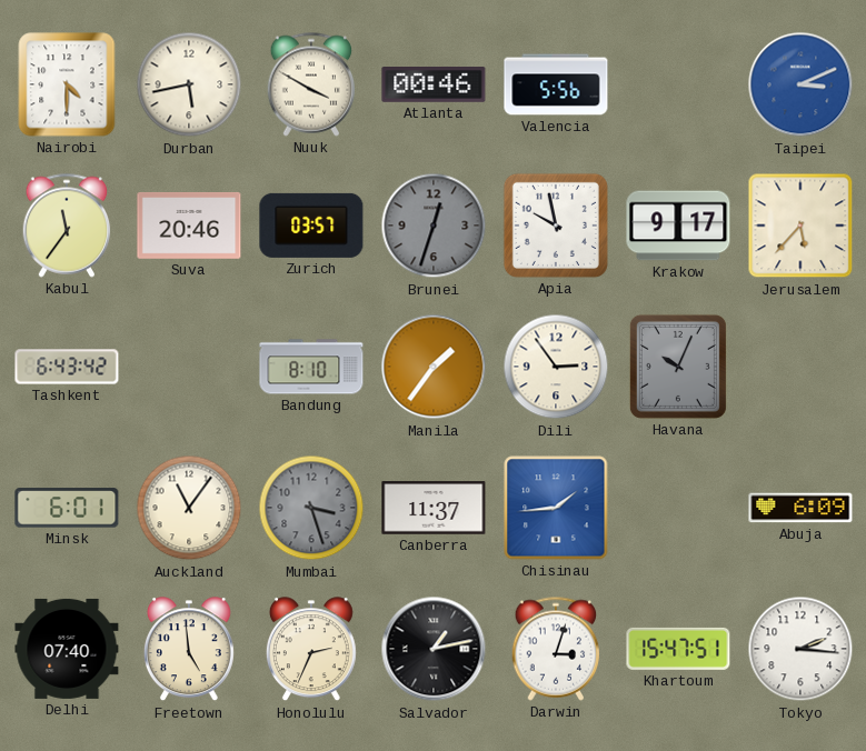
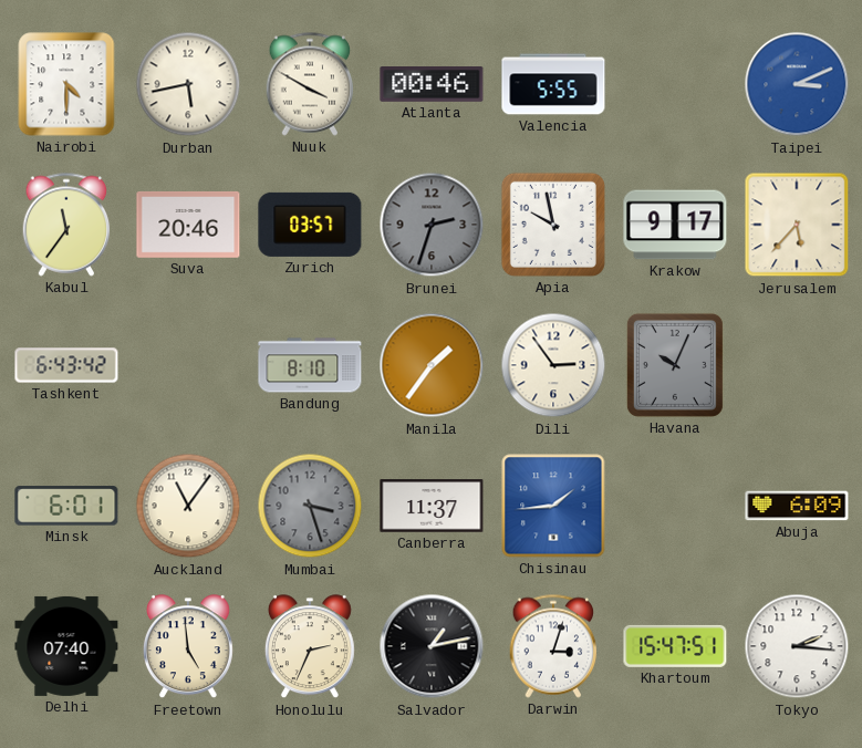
Valencia: 5:56 -> 5:55
Brunei: 12:33 -> 2:33
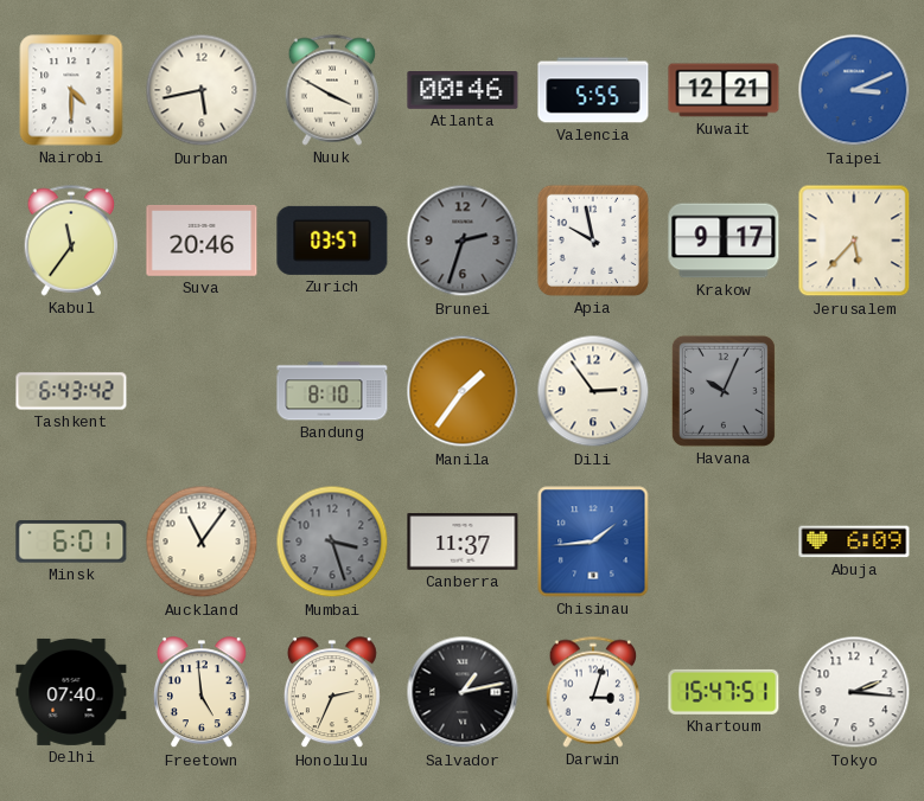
Kuwait: none -> 12:21
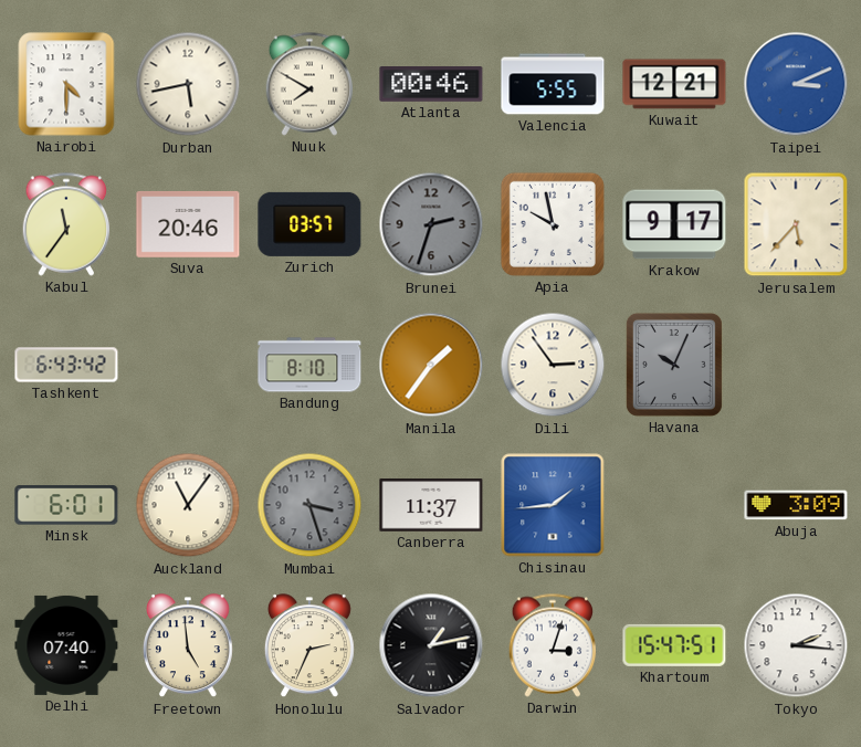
Nuuk: 3:50 -> 7:50
Abuja: 6:09 -> 3:09
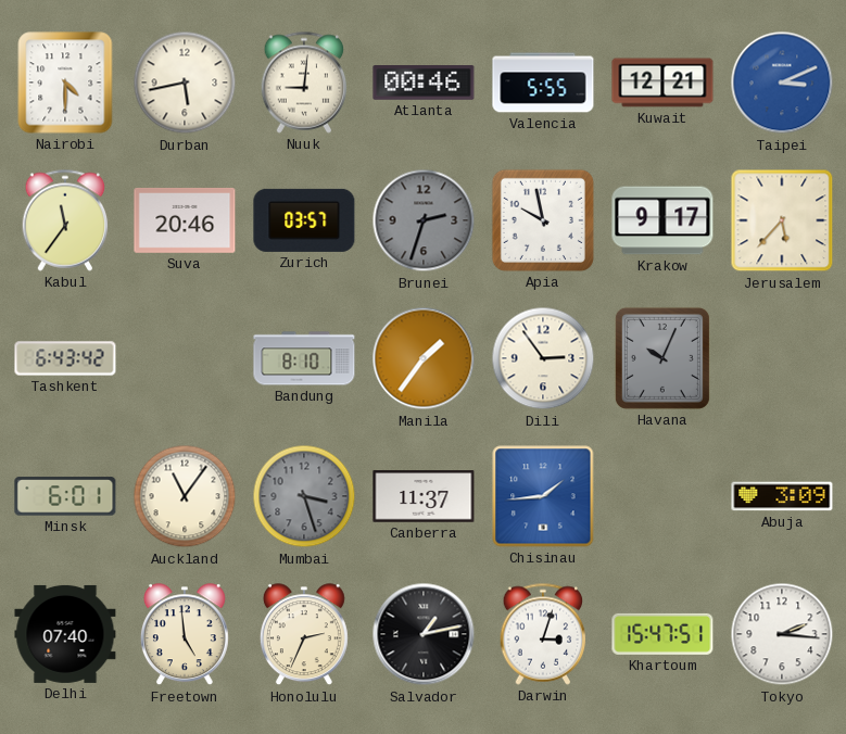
Nuuk: 7:50 -> 9:01
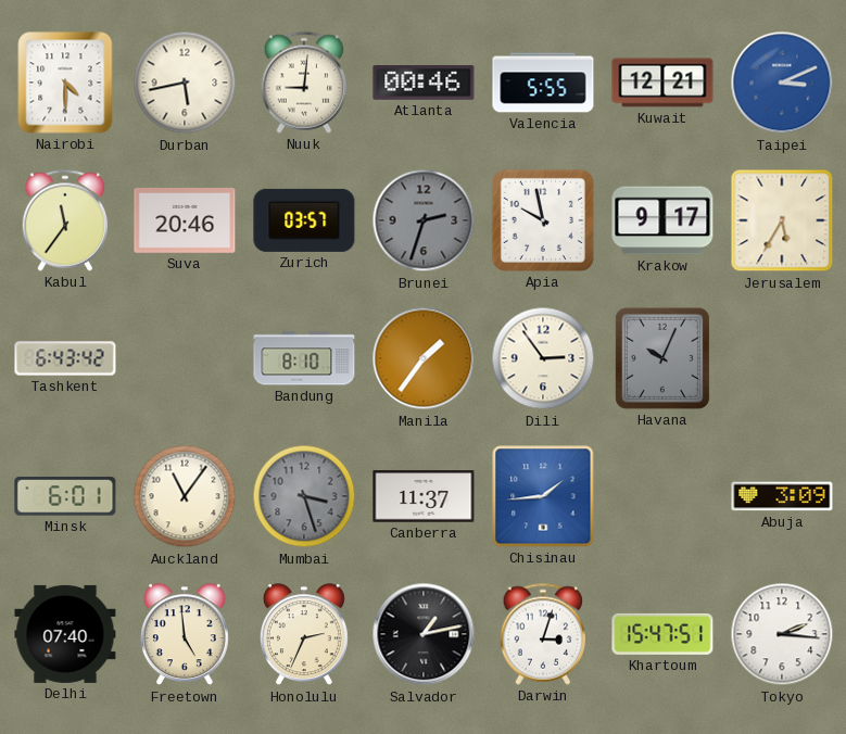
Jerusalem: 5:37 -> 5:35
